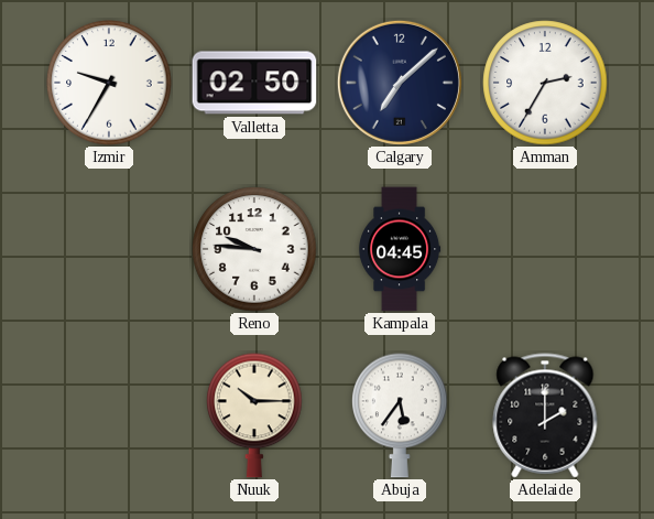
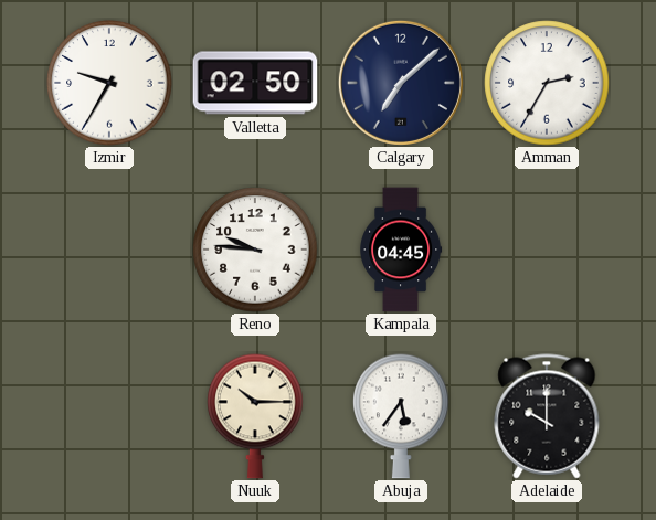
Adelaide: 2:00 -> 10:00
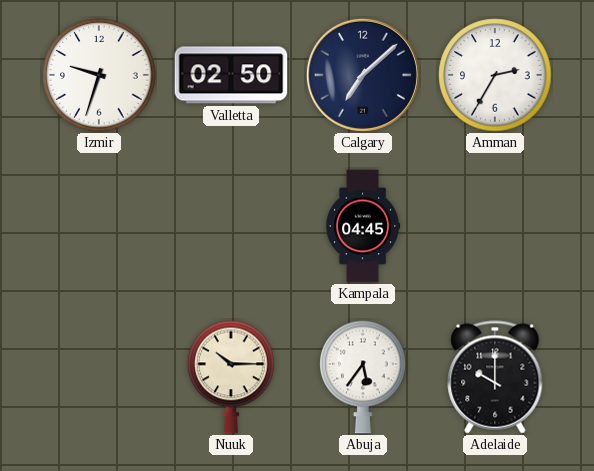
Izmir: 9:35 -> 9:33
Reno: 9:46 -> none
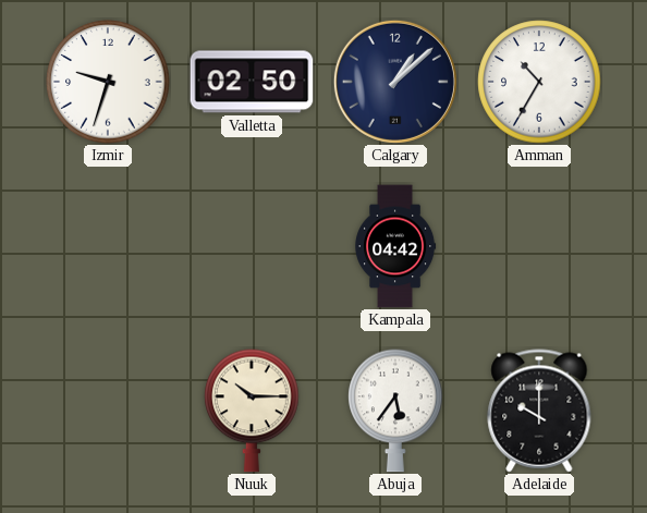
Calgary: 7:08 -> 1:08
Amman: 2:35 -> 10:35
Kampala: 04:45 -> 04:42
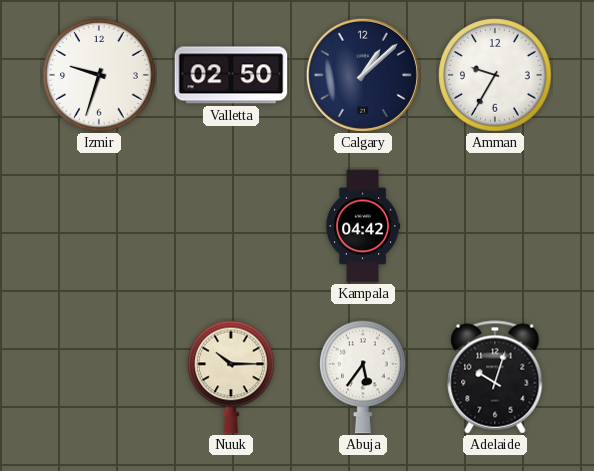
Amman: 10:35 -> 9:35
Adelaide: 10:00 -> 10:03
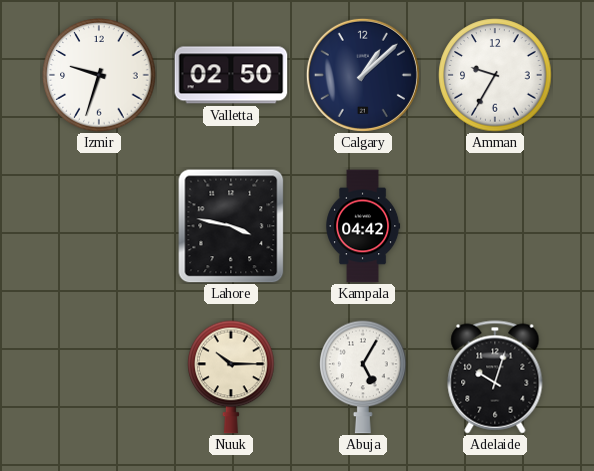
Lahore: none -> 3:47
Abuja: 5:36 -> 5:05
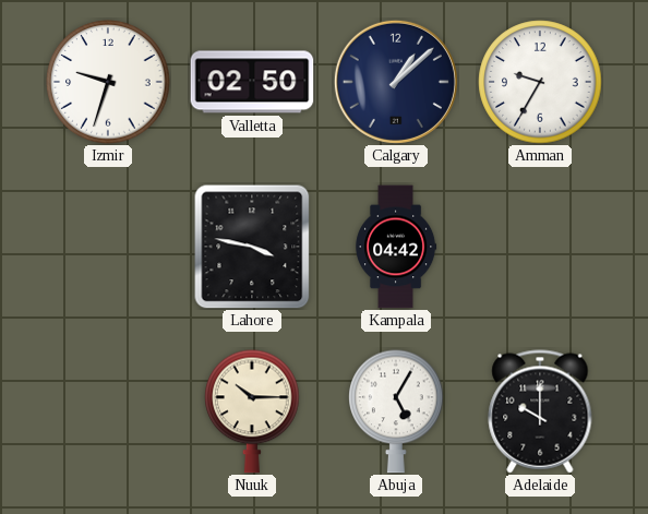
Adelaide: 10:03 -> 10:00
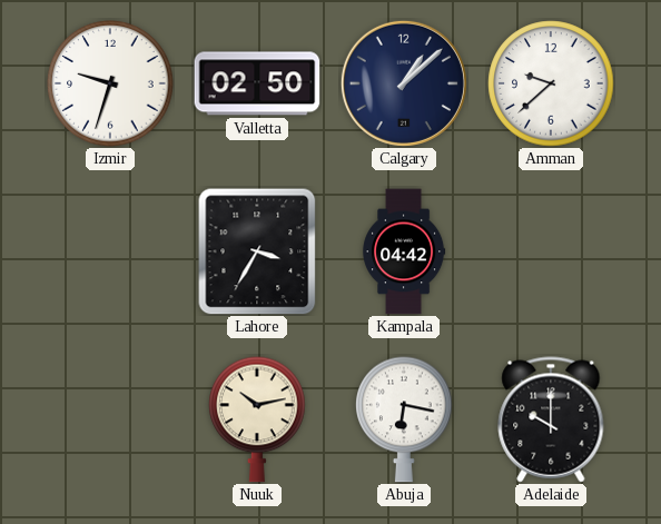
Amman: 9:35 -> 9:38
Lahore: 3:47 -> 3:35
Nuuk: 10:15 -> 10:13
Abuja: 5:05 -> 6:17
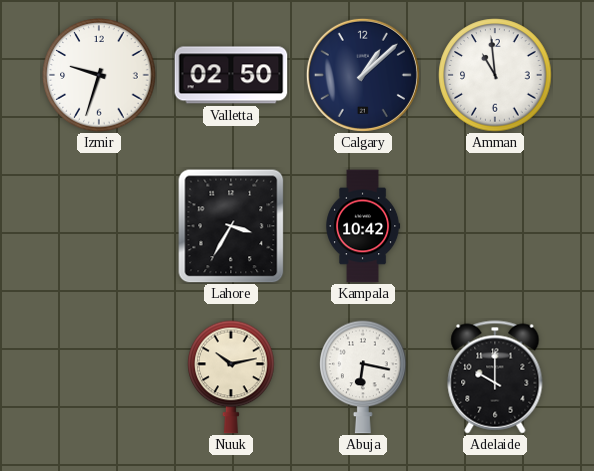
Amman: 9:38 -> 10:59
Kampala: 04:42 -> 10:42
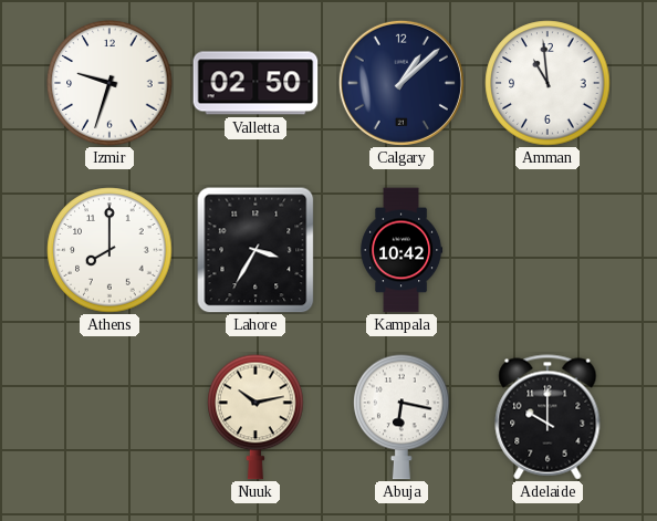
Athens: none -> 8:00
